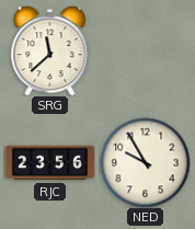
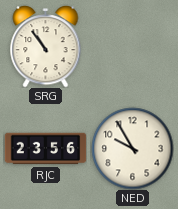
SRG: 11:38 -> 10:54
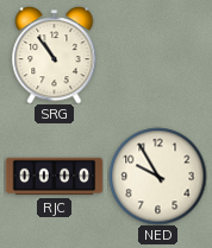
RJC: 23:56 -> 00:00
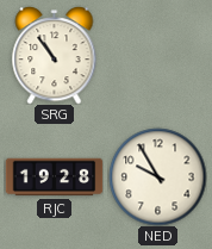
RJC: 00:00 -> 19:28
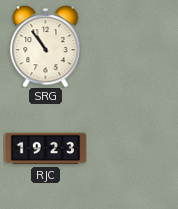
RJC: 19:28 -> 19:23
NED: 9:55 -> none
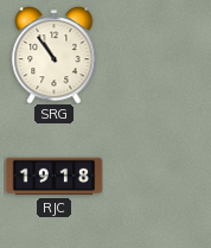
RJC: 19:23 -> 19:18
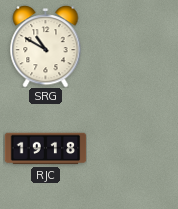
SRG: 10:54 -> 10:50
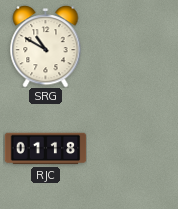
RJC: 19:18 -> 01:18
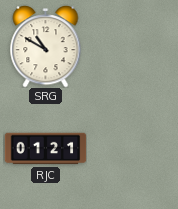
RJC: 01:18 -> 01:21
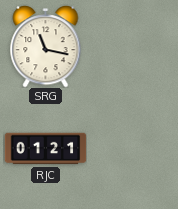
SRG: 10:50 -> 11:17
